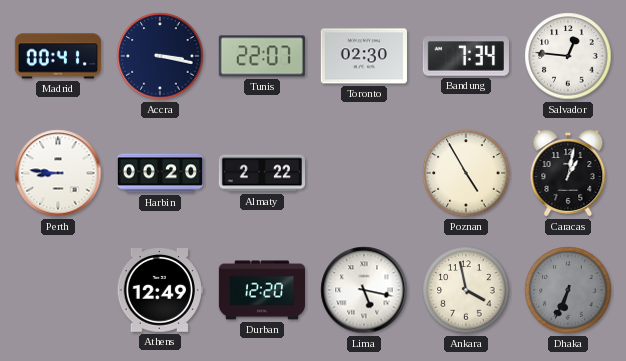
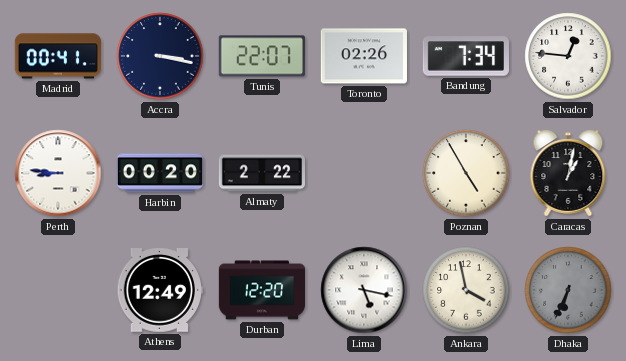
Toronto: 02:30 -> 02:26
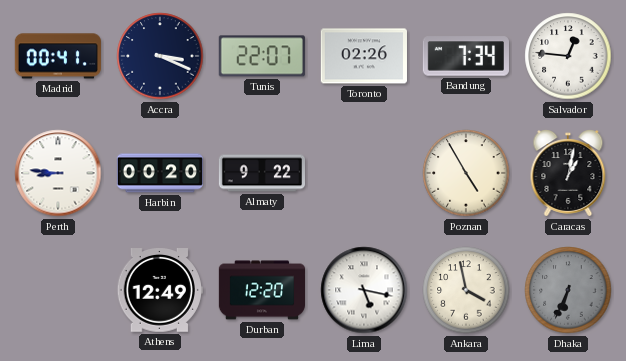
Accra: 3:17 -> 3:19
Almaty: 2:22 -> 9:22
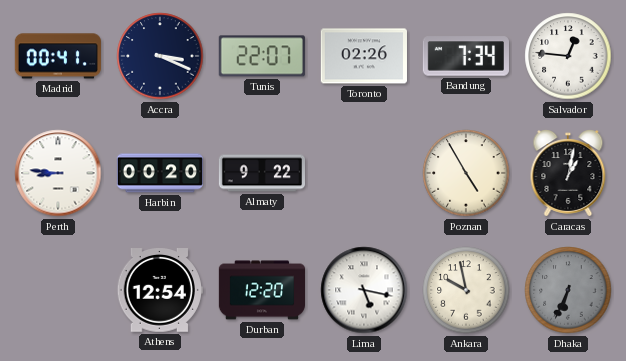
Athens: 12:49 -> 12:54
Ankara: 3:58 -> 9:58
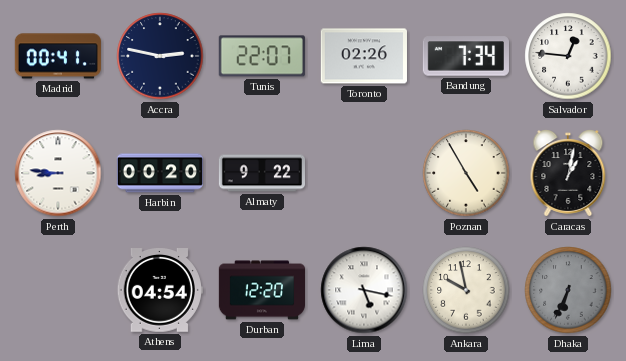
Accra: 3:19 -> 2:47
Athens: 12:54 -> 04:54
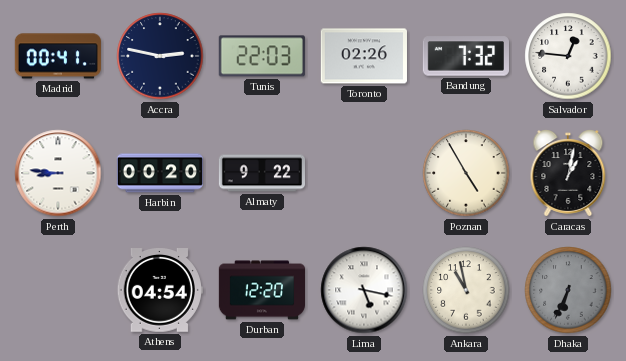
Tunis: 22:07 -> 22:03
Bandung: 7:34 -> 7:32
Ankara: 9:58 -> 10:58
